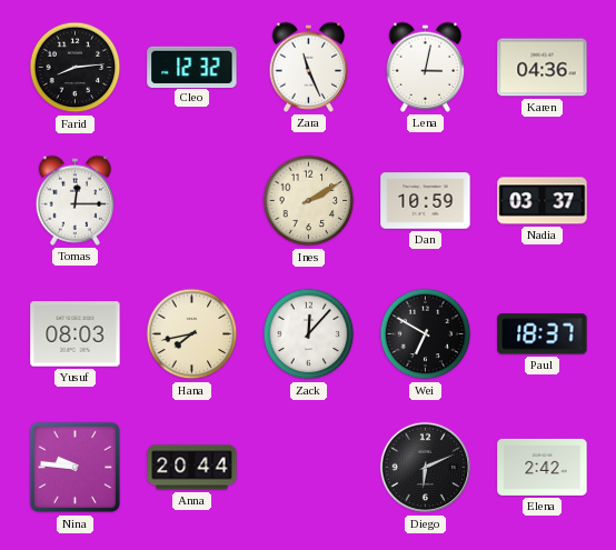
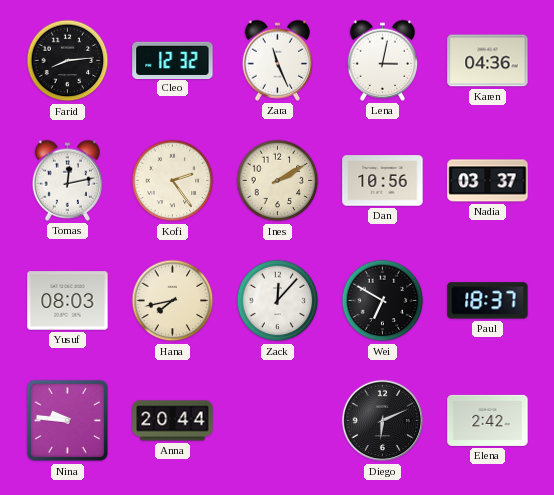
Tomas: 12:15 -> 12:13
Kofi: none -> 2:24
Dan: 10:59 -> 10:56
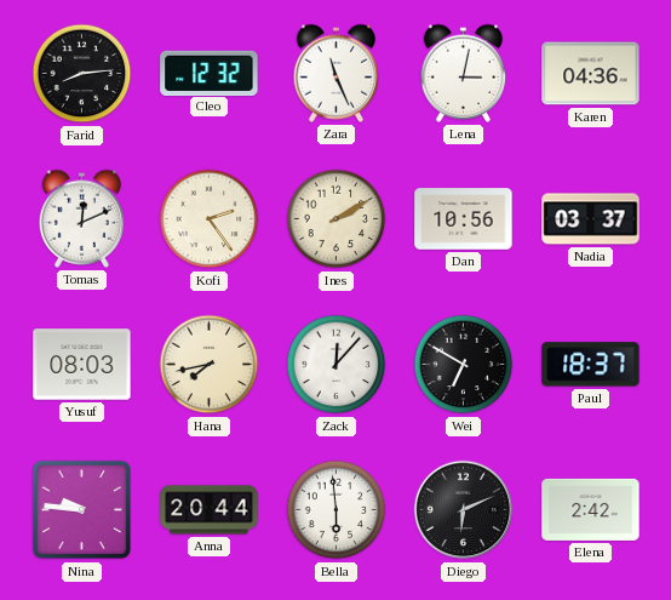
Tomas: 12:13 -> 12:11
Bella: none -> 5:59
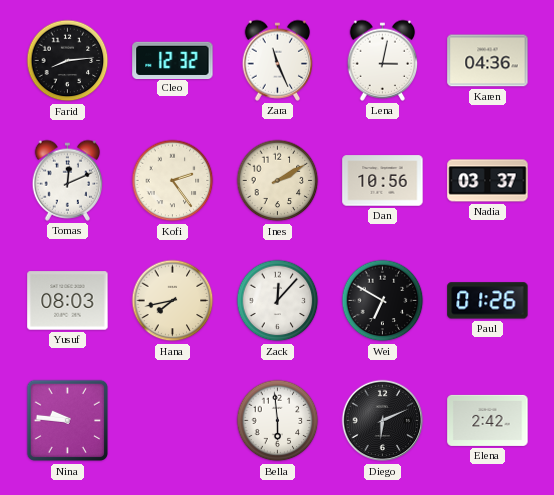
Paul: 18:37 -> 01:26
Anna: 20:44 -> none
